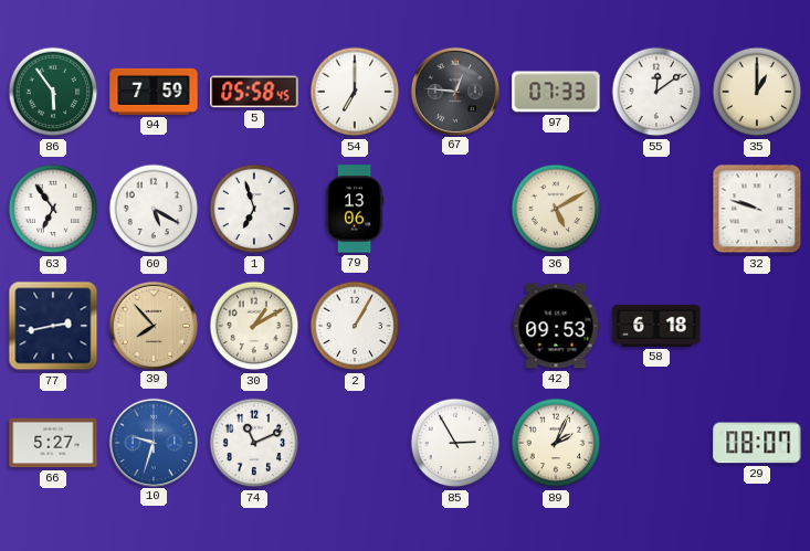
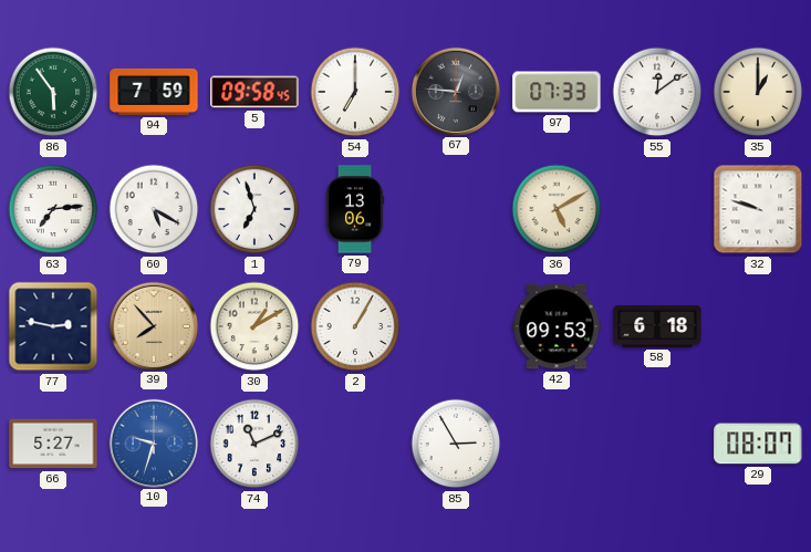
5: 05:58 -> 09:58
63: 6:54 -> 7:14
77: 2:43 -> 2:47
89: 2:04 -> none
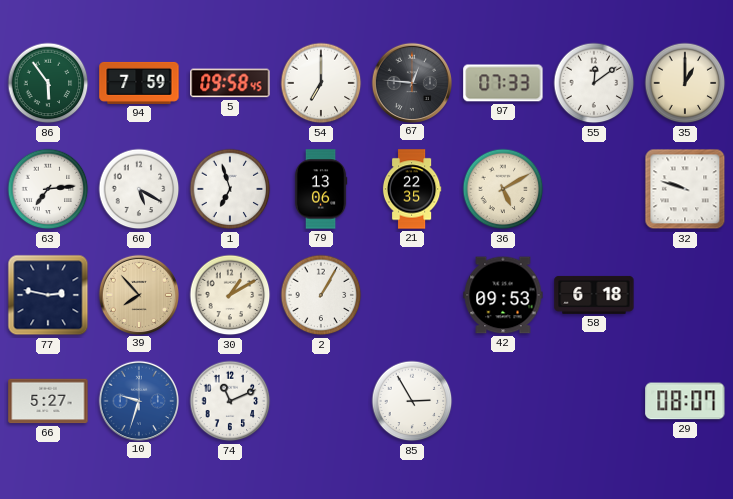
21: none -> 22:35
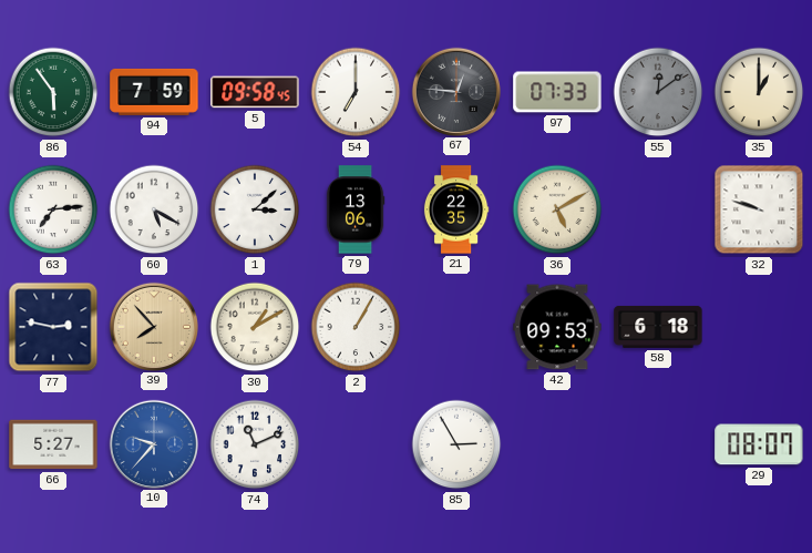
55 dial: white -> grey
1: 6:57 -> 3:08
10: 9:33 -> 9:37
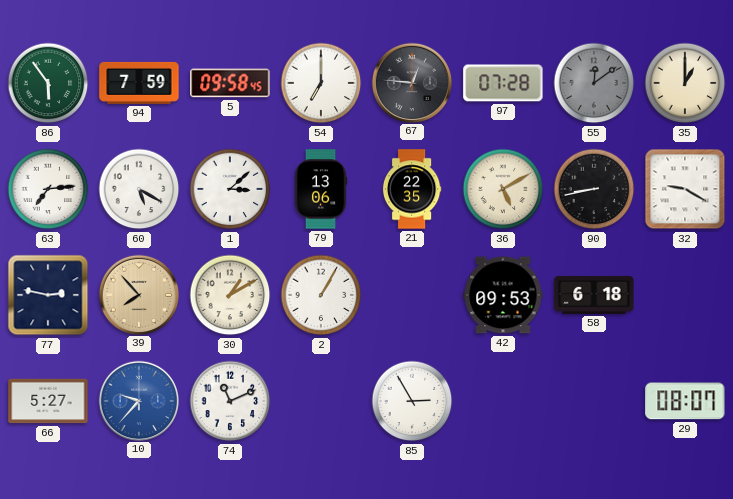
97: 07:33 -> 07:28
90: none -> 8:43
32: 9:48 -> 9:20
